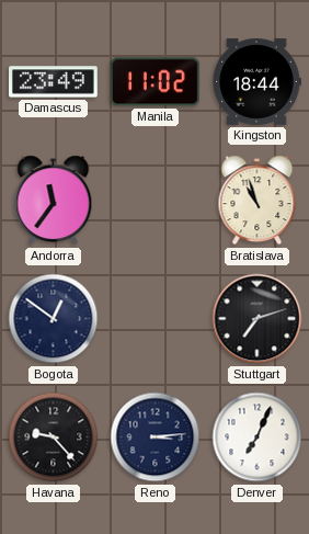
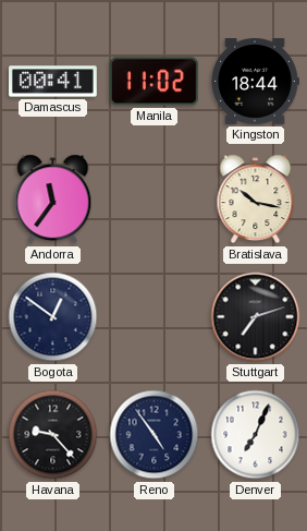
Damascus: 23:49 -> 00:41
Bratislava: 10:57 -> 10:17
Reno: 3:14 -> 4:54
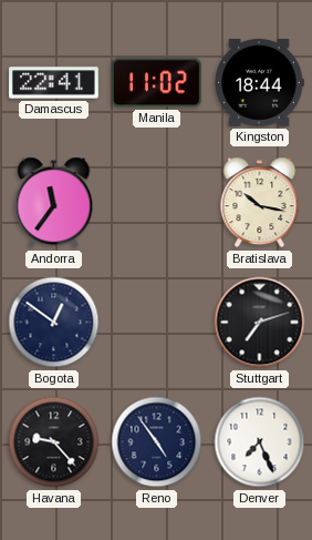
Damascus: 00:41 -> 22:41
Denver: 7:04 -> 7:26
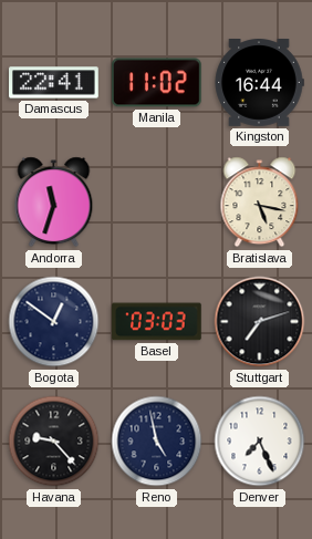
Kingston: 18:44 -> 16:44
Andorra: 11:36 -> 11:33
Bratislava: 10:17 -> 5:17
Basel: none -> 03:03
Reno: 4:54 -> 4:58
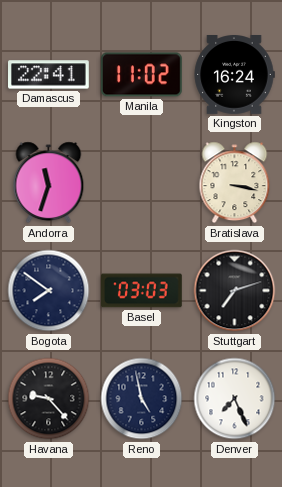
Kingston: 16:44 -> 16:24
Bratislava: 5:17 -> 3:17
Bogota: 12:51 -> 7:51
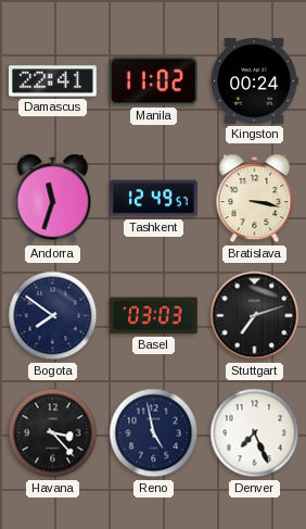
Kingston: 16:24 -> 00:24
Tashkent: none -> 12:49
Havana: 9:23 -> 3:23
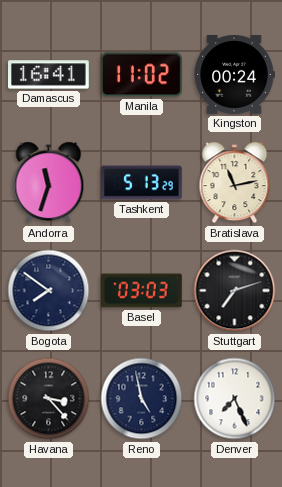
Damascus: 22:41 -> 16:41
Tashkent: 12:49 -> 5:13
Bratislava: 3:17 -> 11:13
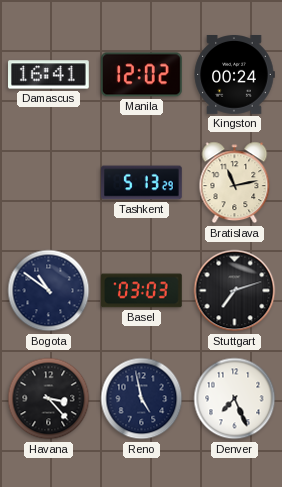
Manila: 11:02 -> 12:02
Andorra: 11:33 -> none
Bogota: 7:51 -> 10:51
